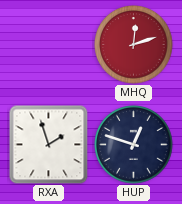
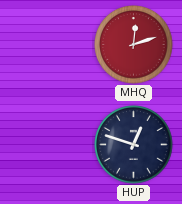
RXA: 1:57 -> none
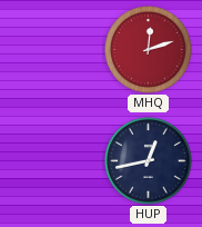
HUP: 12:48 -> 12:43
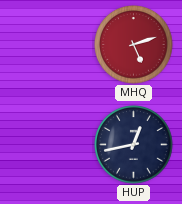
MHQ: 12:12 -> 5:12
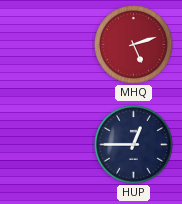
HUP: 12:43 -> 12:45
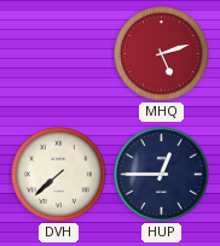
DVH: none -> 7:38
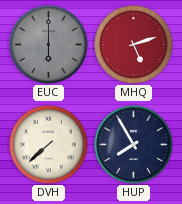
EUC: none -> 6:00
HUP: 12:45 -> 7:55
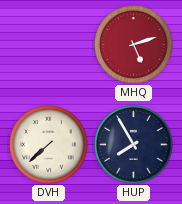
EUC: 6:00 -> none
